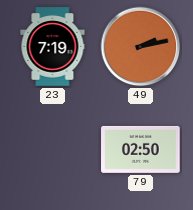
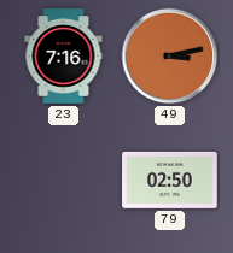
23: 7:19 -> 7:16
49: 2:13 -> 3:13
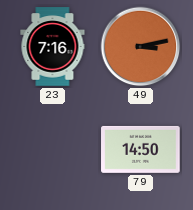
79: 02:50 -> 14:50
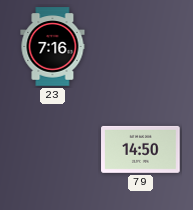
49: 3:13 -> none
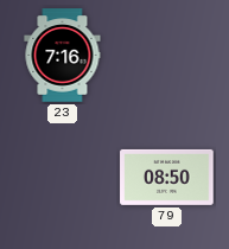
79: 14:50 -> 08:50
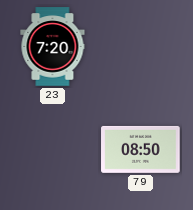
23: 7:16 -> 7:20
